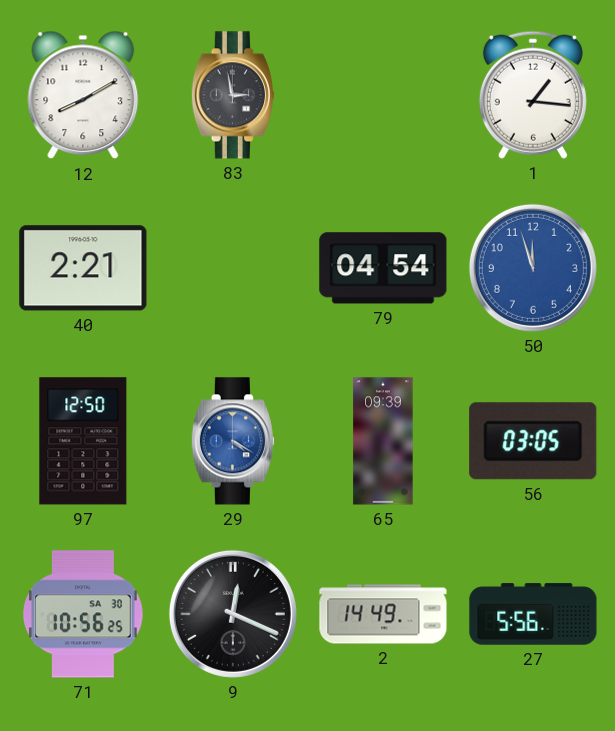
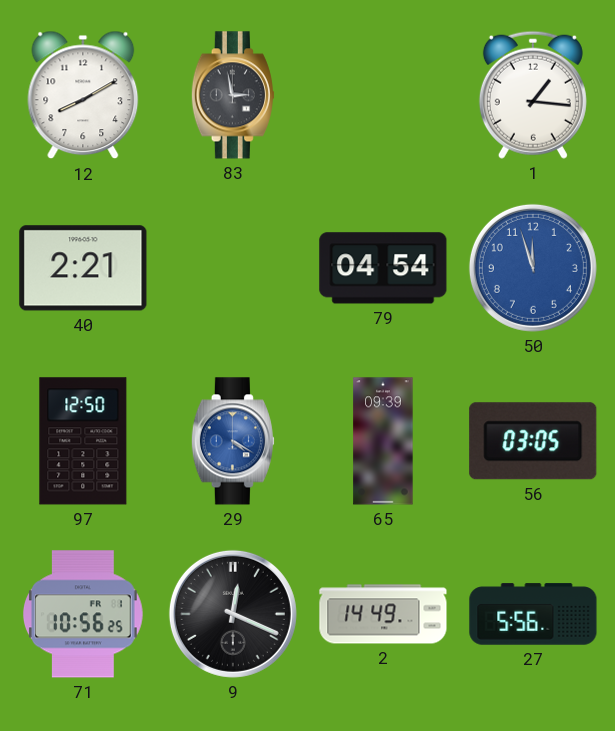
71 date: SA 30 -> FR 1
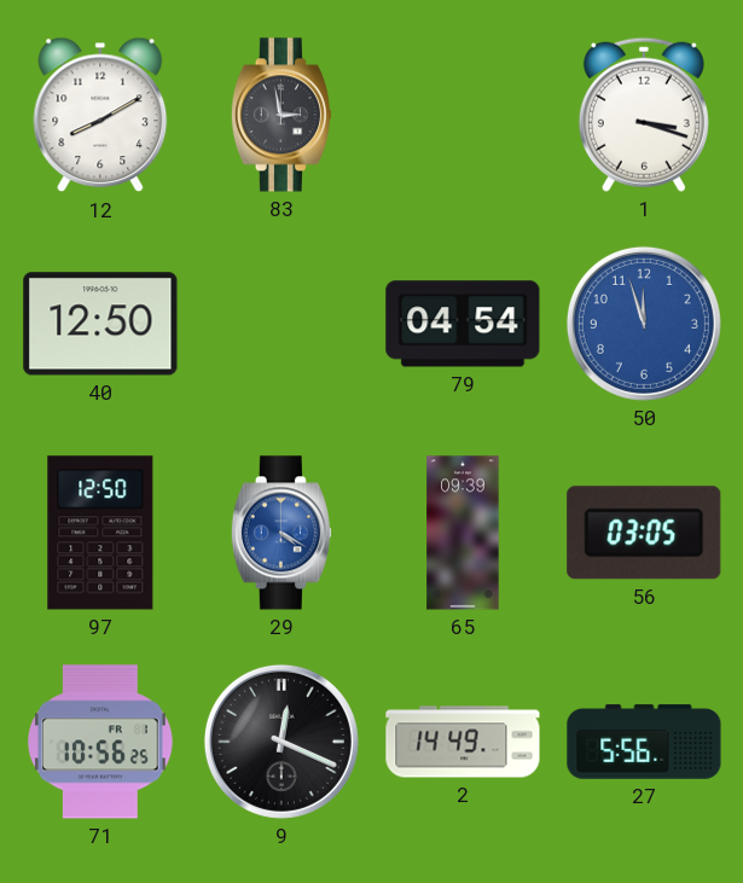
1: 1:16 -> 3:18
40: 2:21 -> 12:50
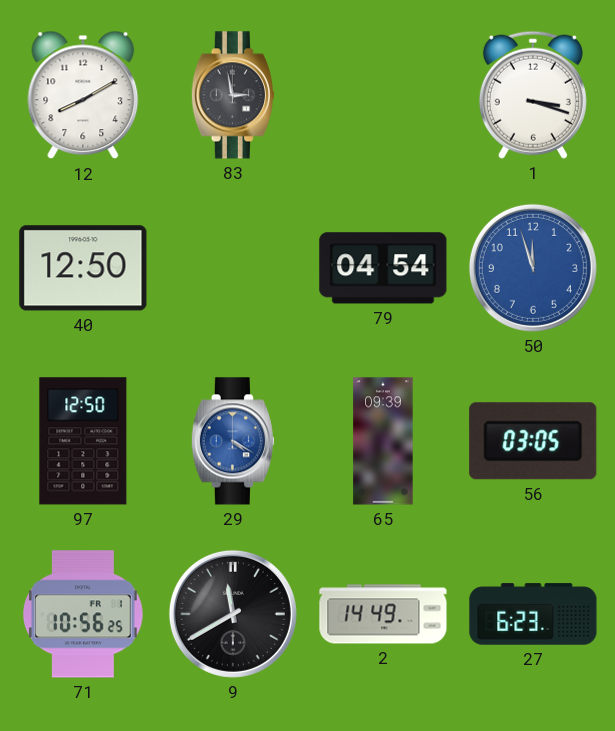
9: 12:19 -> 11:40
27: 5:56 -> 6:23
